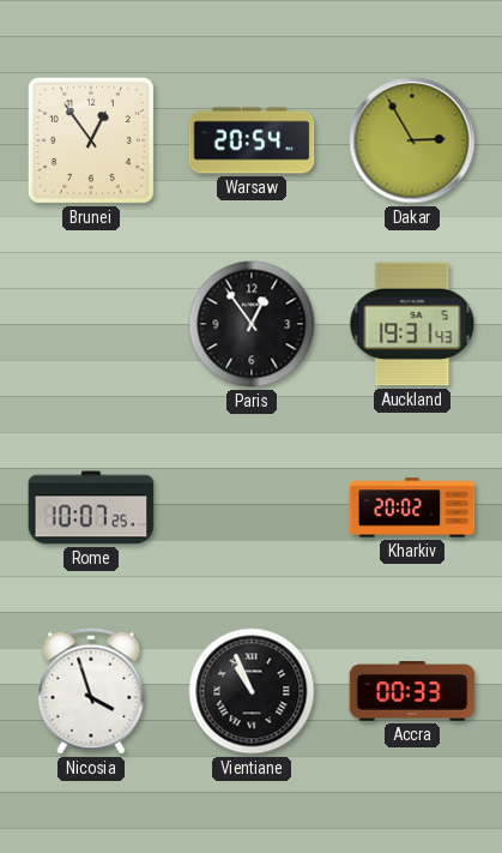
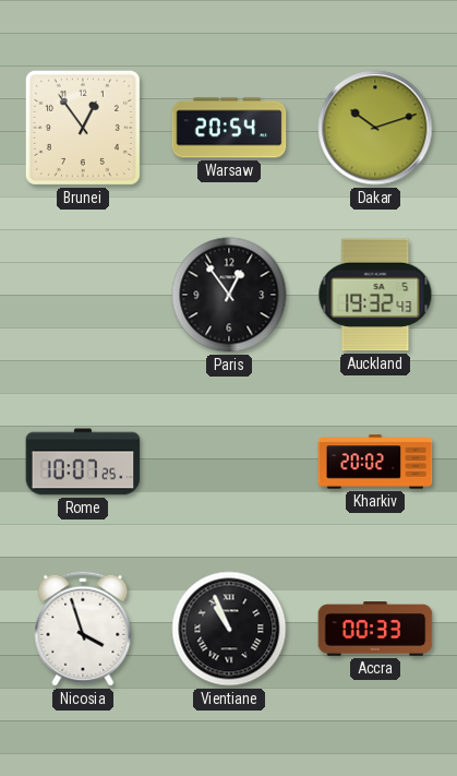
Dakar: 2:55 -> 10:12
Auckland: 19:31 -> 19:32
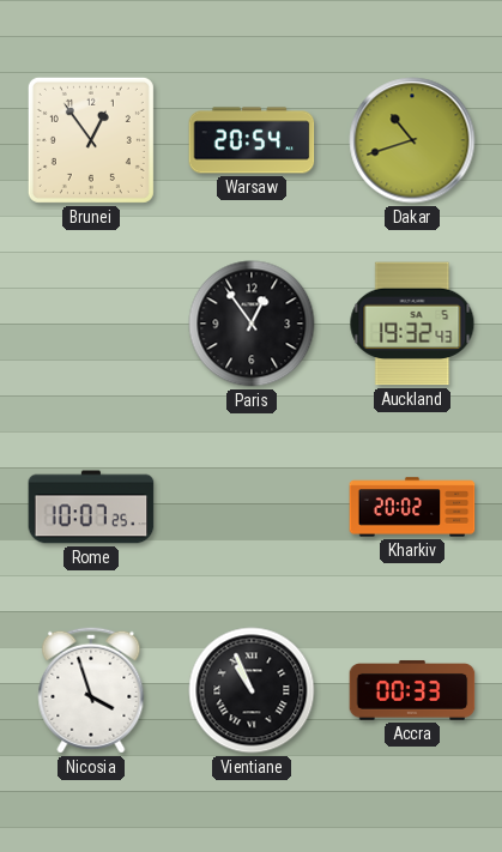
Dakar: 10:12 -> 10:42
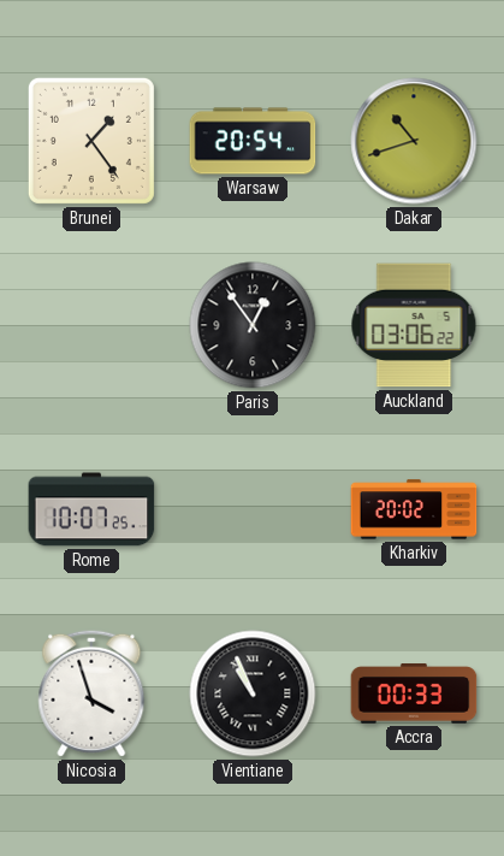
Brunei: 12:54 -> 1:24
Auckland: 19:32 -> 03:06
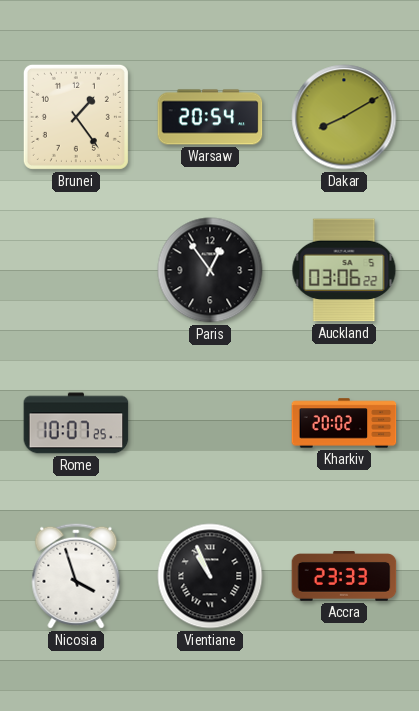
Dakar: 10:42 -> 8:10
Accra: 00:33 -> 23:33
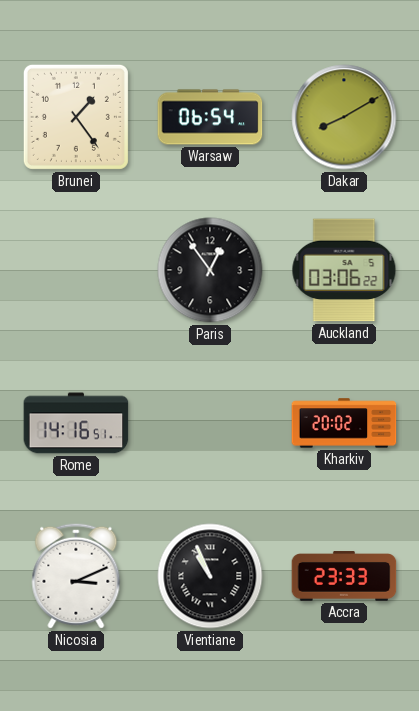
Warsaw: 20:54 -> 06:54
Rome: 10:07 -> 14:16
Nicosia: 3:57 -> 3:11
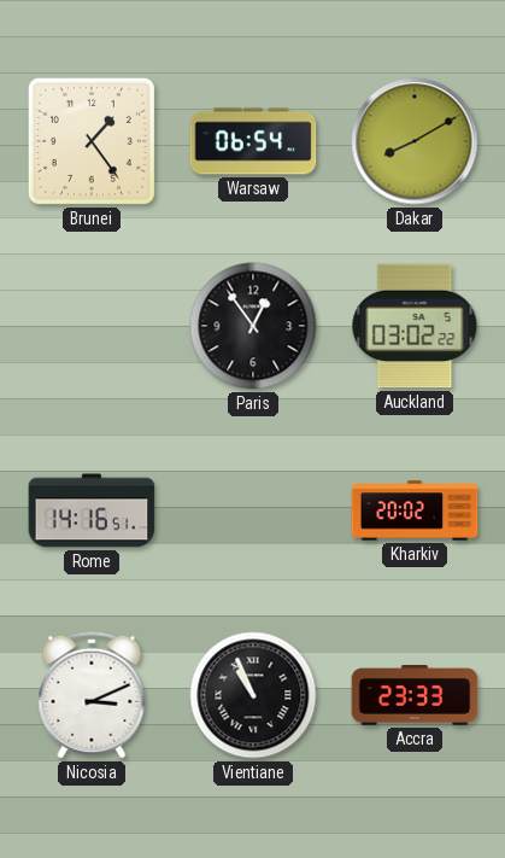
Auckland: 03:06 -> 03:02
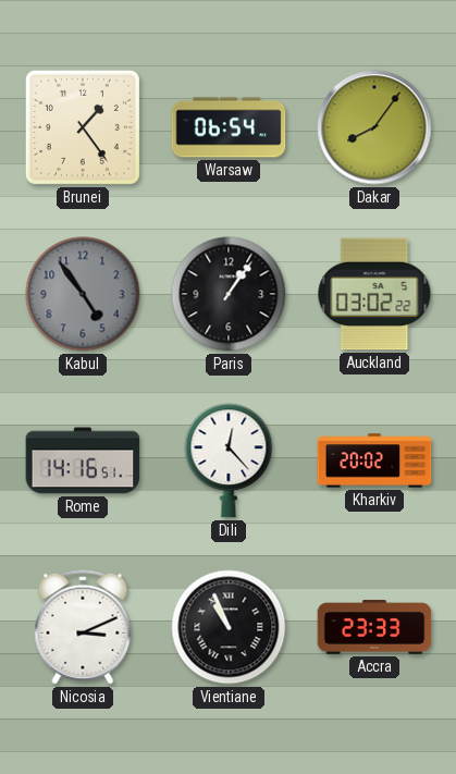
Dakar: 8:10 -> 8:06
Kabul: none -> 4:54
Paris: 12:54 -> 1:06
Dili: none -> 12:23
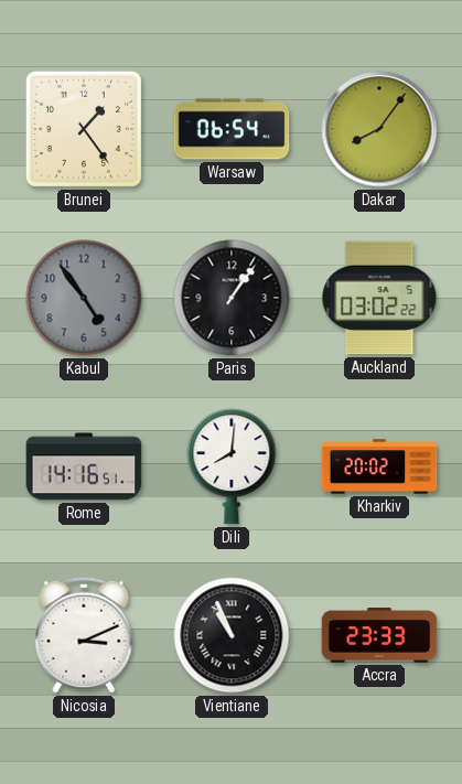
Dili: 12:23 -> 8:01
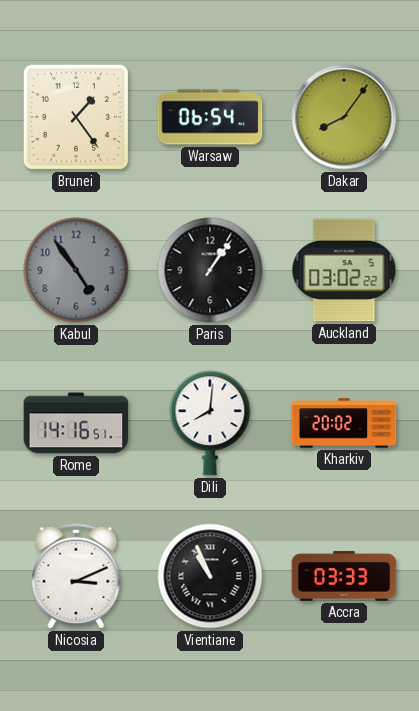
Accra: 23:33 -> 03:33
